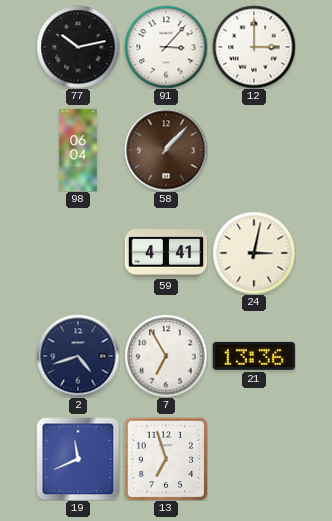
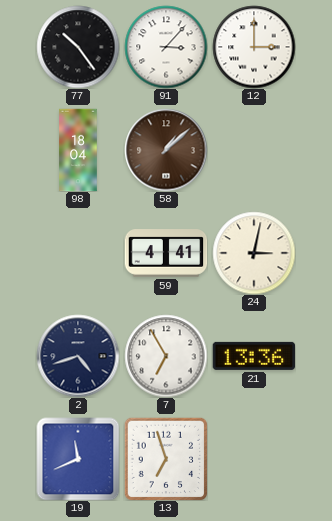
77: 10:13 -> 10:24
98: 06:04 -> 18:04
58: 1:07 -> 1:08
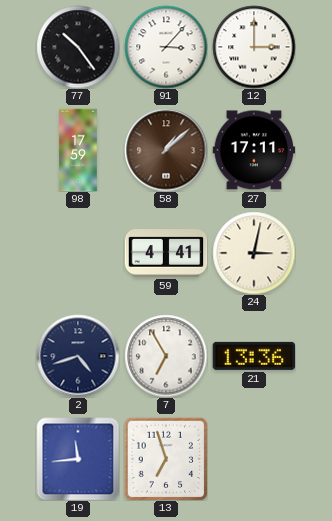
98: 18:04 -> 17:59
27: none -> 17:11
19: 11:41 -> 11:44
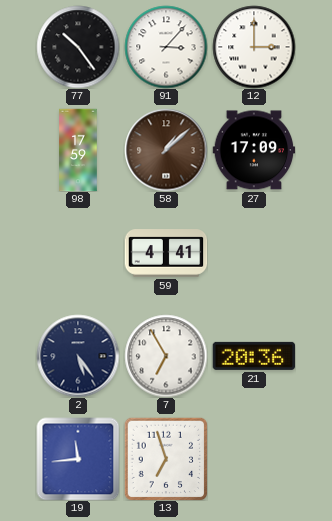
27: 17:11 -> 17:09
24: 3:02 -> none
2: 4:42 -> 5:24
21: 13:36 -> 20:36
